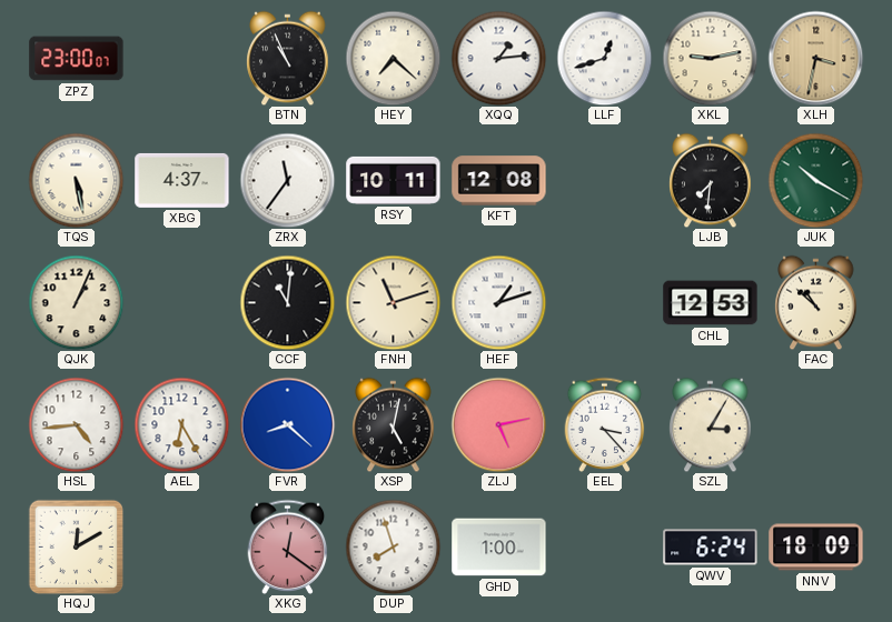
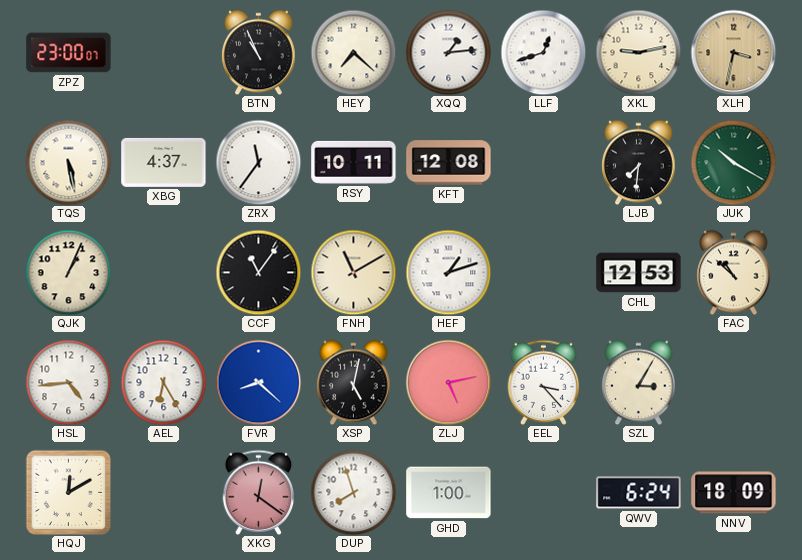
CCF: 11:01 -> 11:06
FNH: 11:12 -> 11:10
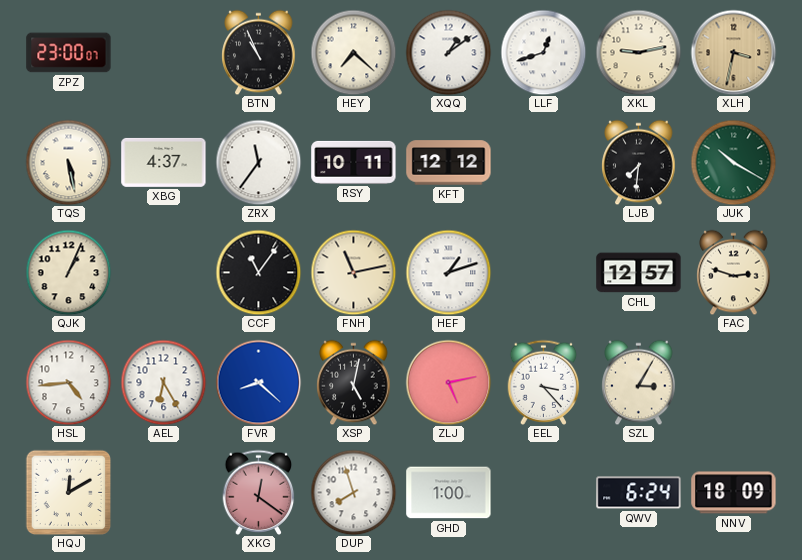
XQQ: 1:14 -> 1:09
KFT: 12:08 -> 12:12
FNH: 11:10 -> 11:13
CHL: 12:53 -> 12:57
FAC: 10:52 -> 2:48
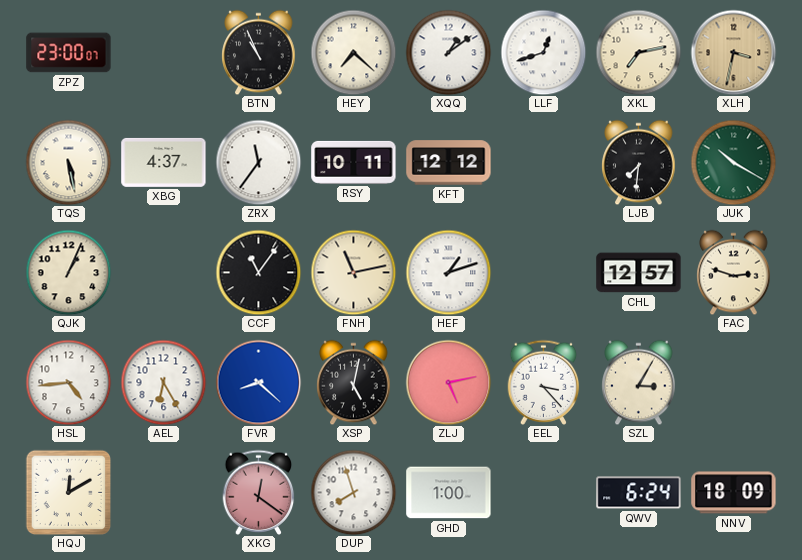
XKL: 9:13 -> 7:13
